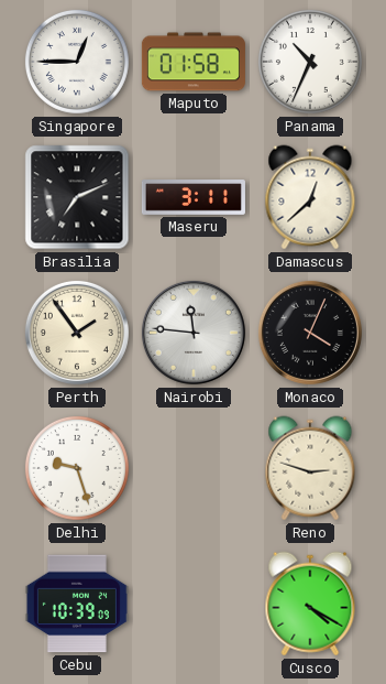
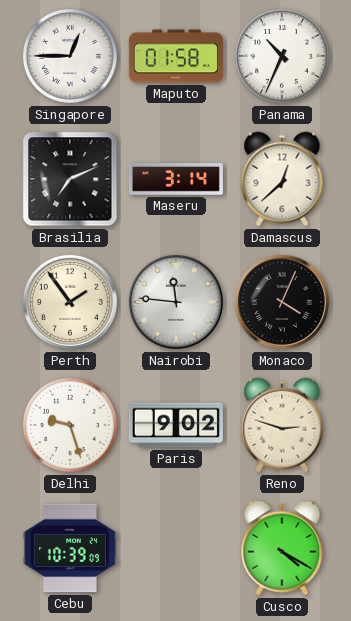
Maseru: 3:11 -> 3:14
Paris: none -> 9:02
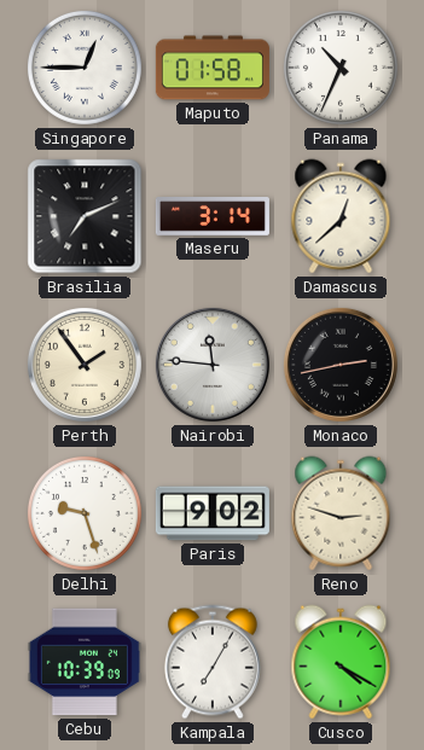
Monaco: 4:04 -> 2:43
Kampala: none -> 7:05
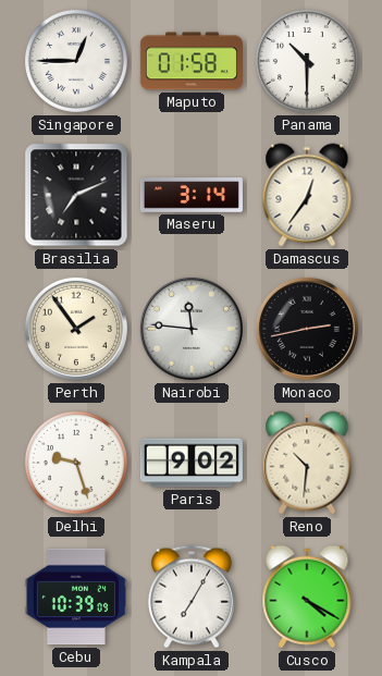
Panama: 10:34 -> 10:30
Damascus: 12:38 -> 12:36
Reno: 2:48 -> 10:31
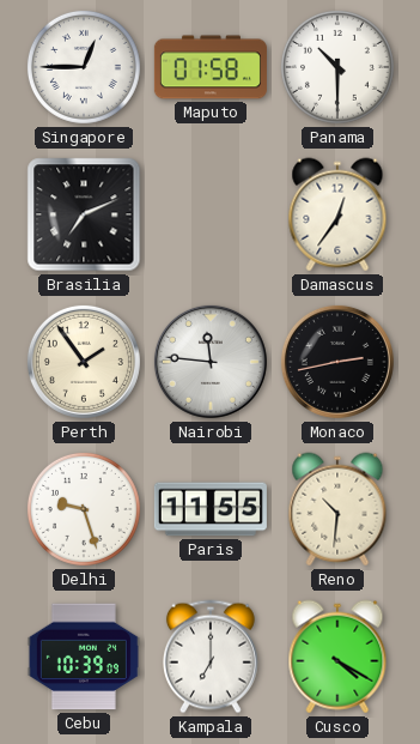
Maseru: 3:14 -> none
Paris: 9:02 -> 11:55
Kampala: 7:05 -> 7:00
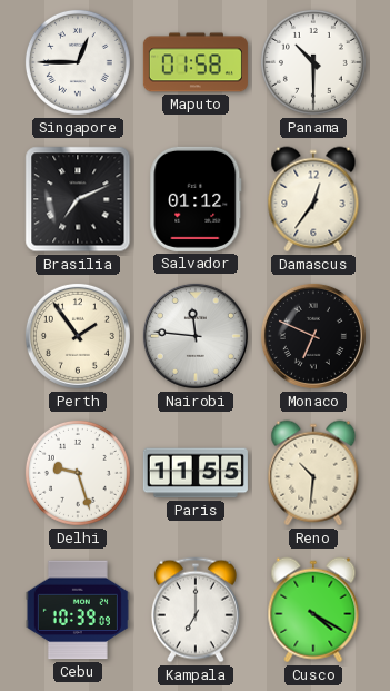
Salvador: none -> 01:12
Monaco: 2:43 -> 6:49
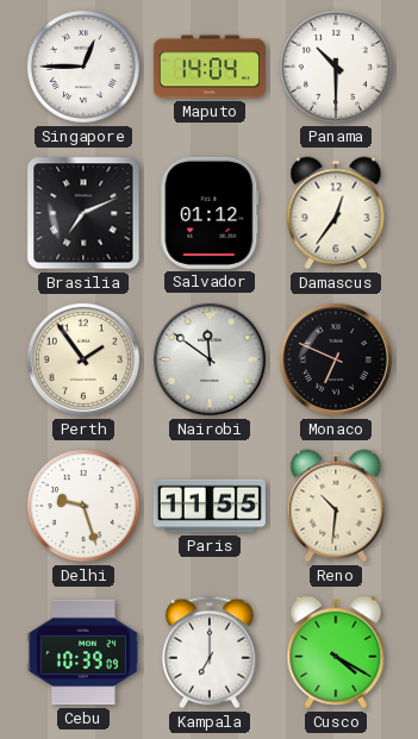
Maputo: 01:58 -> 14:04
Nairobi: 11:46 -> 11:51
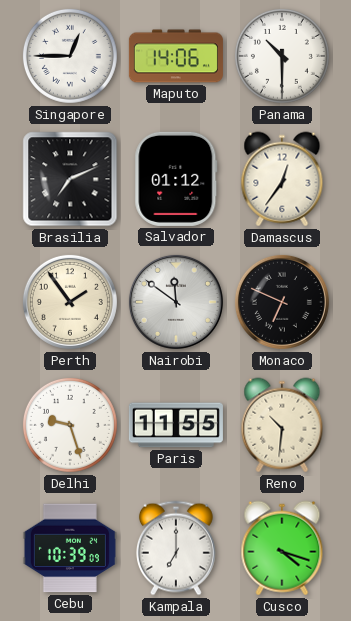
Maputo: 14:04 -> 14:06
Cusco: 4:20 -> 4:18
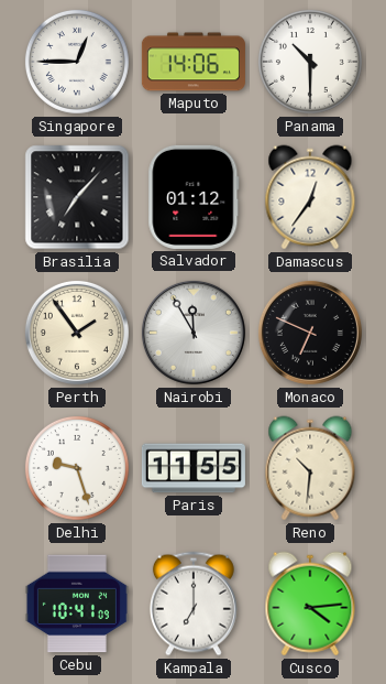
Brasilia: 7:11 -> 7:07
Nairobi: 11:51 -> 11:55
Cebu: 10:39 -> 10:41
Cusco: 4:18 -> 4:14
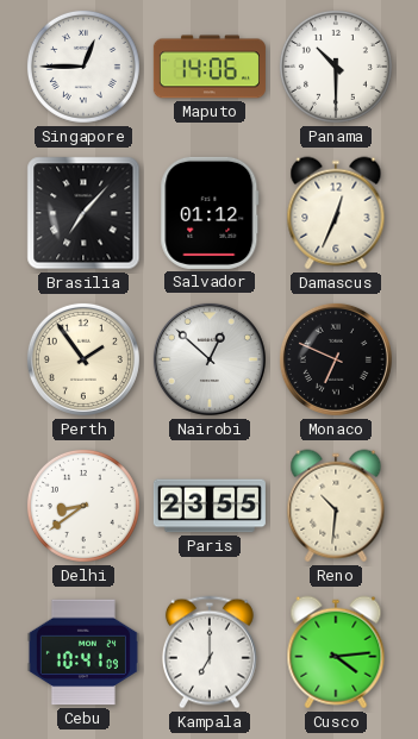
Damascus: 12:36 -> 12:34
Nairobi: 11:55 -> 12:52
Delhi: 9:27 -> 8:39
Paris: 11:55 -> 23:55
